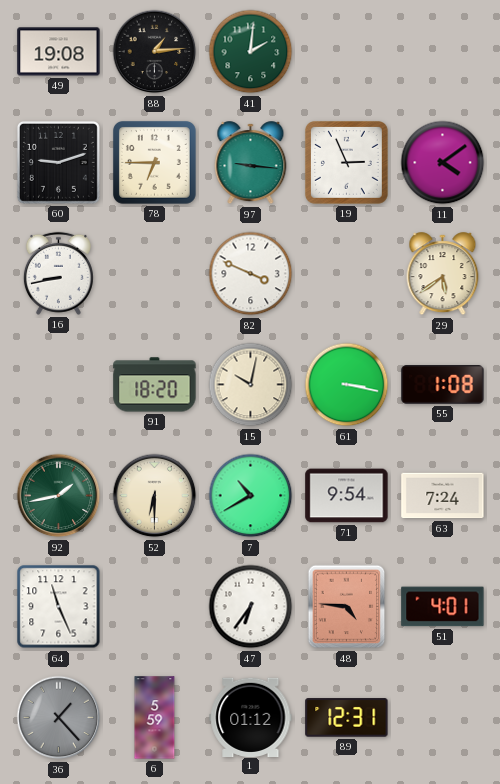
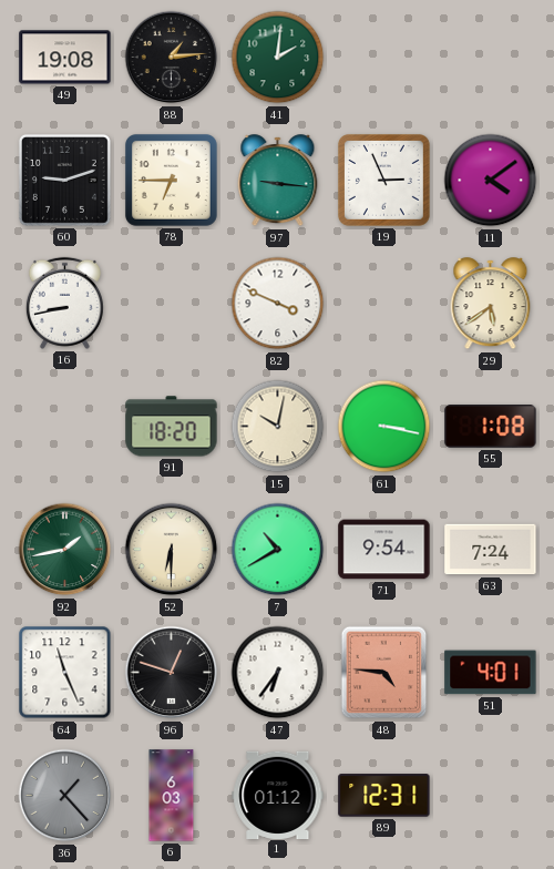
96: none -> 12:48
6: 5:59 -> 6:03
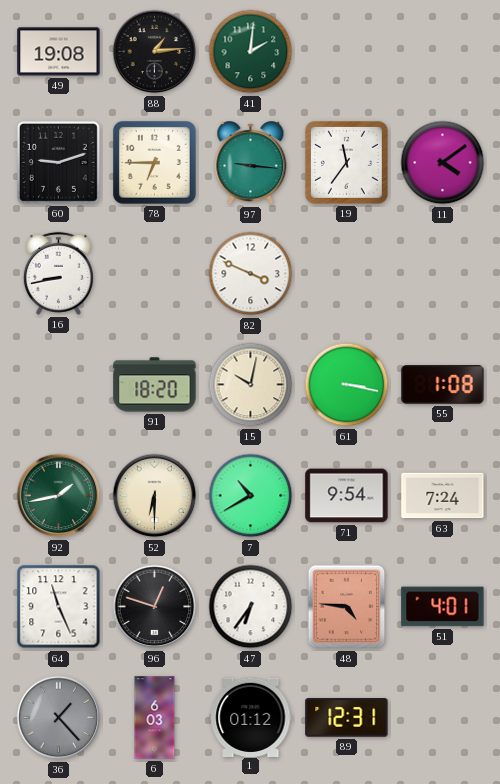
19: 2:56 -> 11:36
29: 5:39 -> none
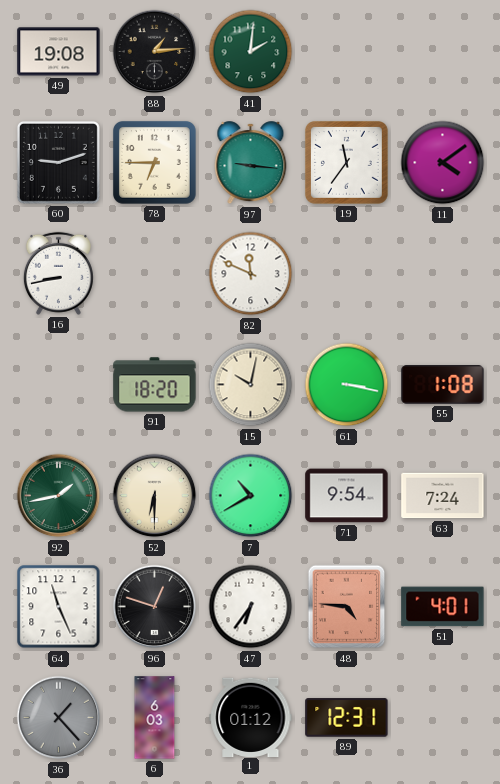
82: 3:49 -> 11:49
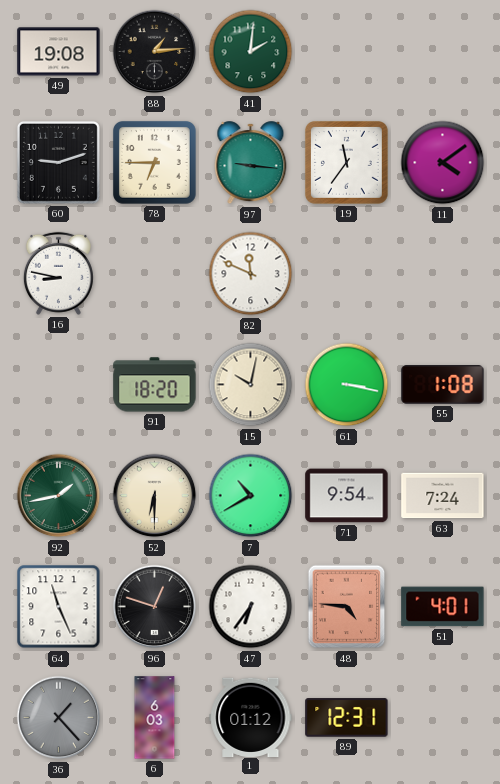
16: 8:43 -> 8:47
